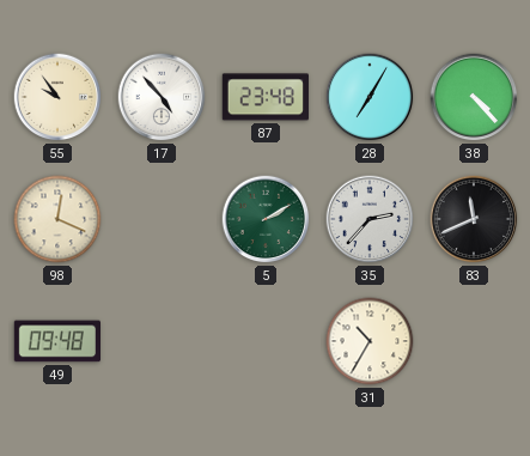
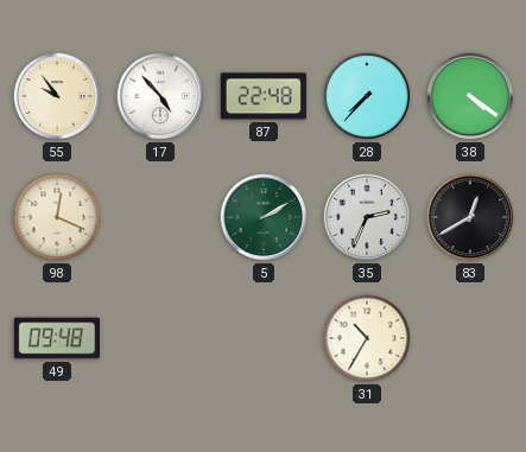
87: 23:48 -> 22:48
28: 7:05 -> 7:37
38: 4:23 -> 4:21
35: 2:37 -> 2:34
83: 11:41 -> 12:40
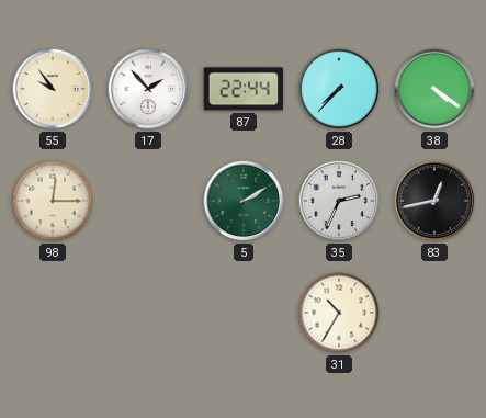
17: 4:53 -> 1:53
87: 22:48 -> 22:44
98: 12:19 -> 12:15
83: 12:40 -> 12:43
49: 09:48 -> none
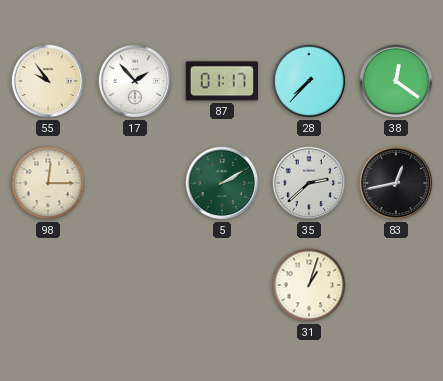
87: 22:44 -> 01:17
38: 4:21 -> 12:21
35: 2:34 -> 2:38
31: 10:35 -> 1:03
